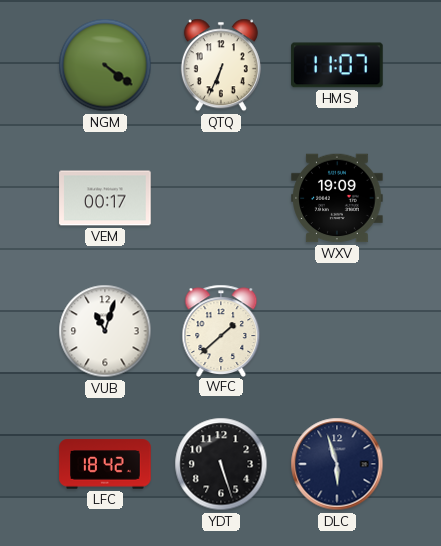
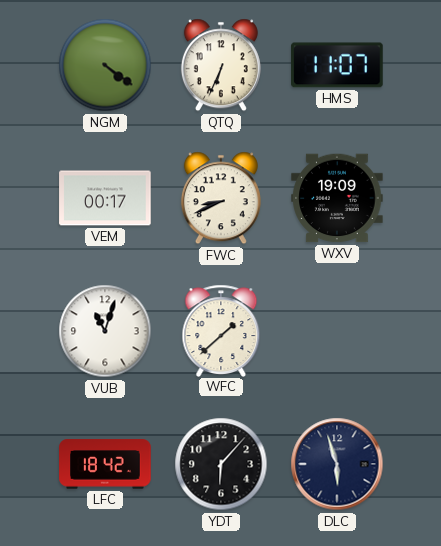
FWC: none -> 8:41
YDT: 5:27 -> 6:07
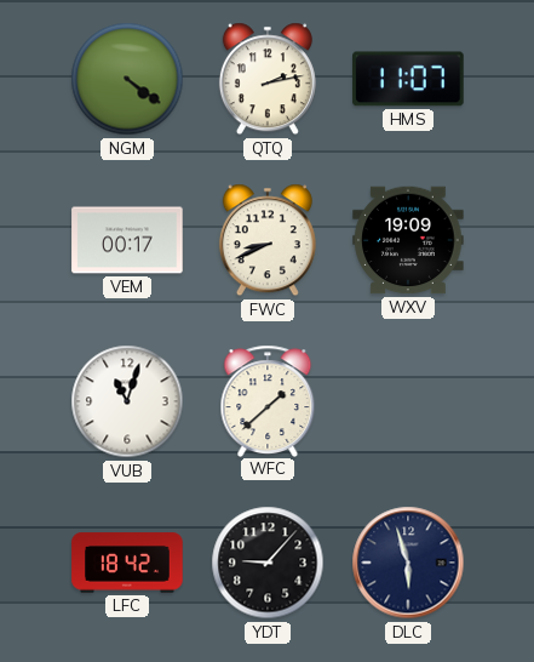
QTQ: 6:34 -> 2:13
YDT: 6:07 -> 9:07
